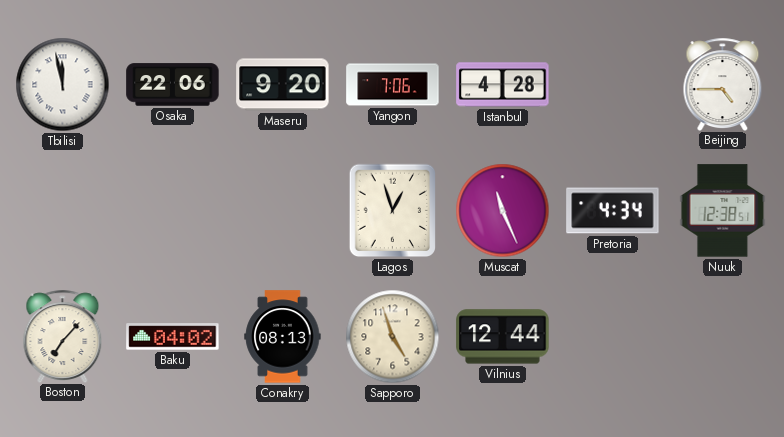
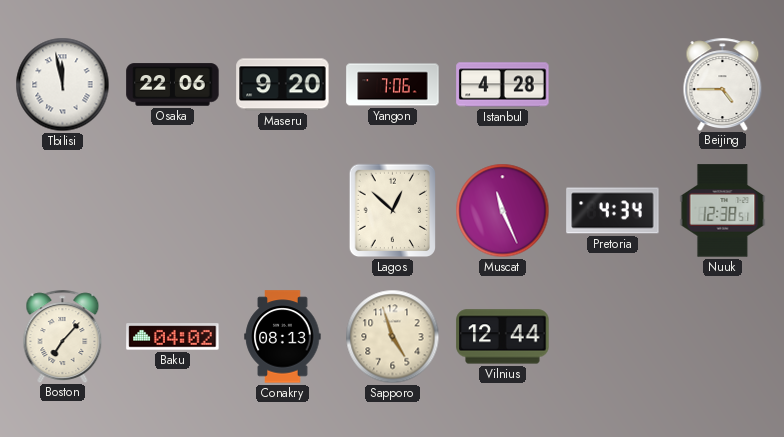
Lagos: 12:57 -> 12:52
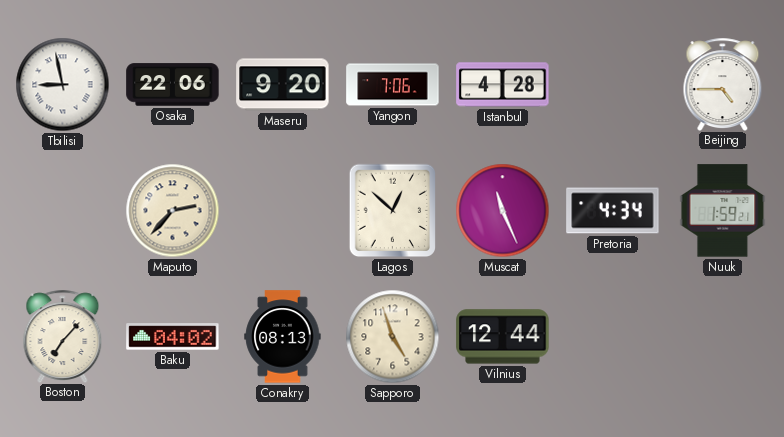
Tbilisi: 11:58 -> 8:58
Maputo: none -> 2:37
Nuuk: 12:38 -> 1:59
